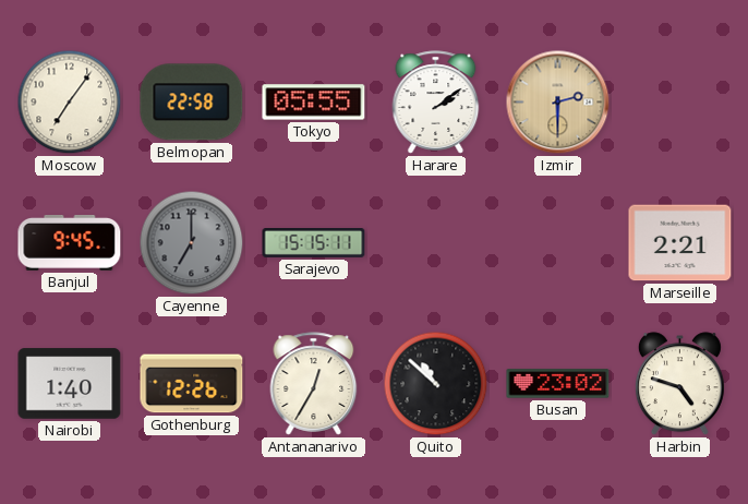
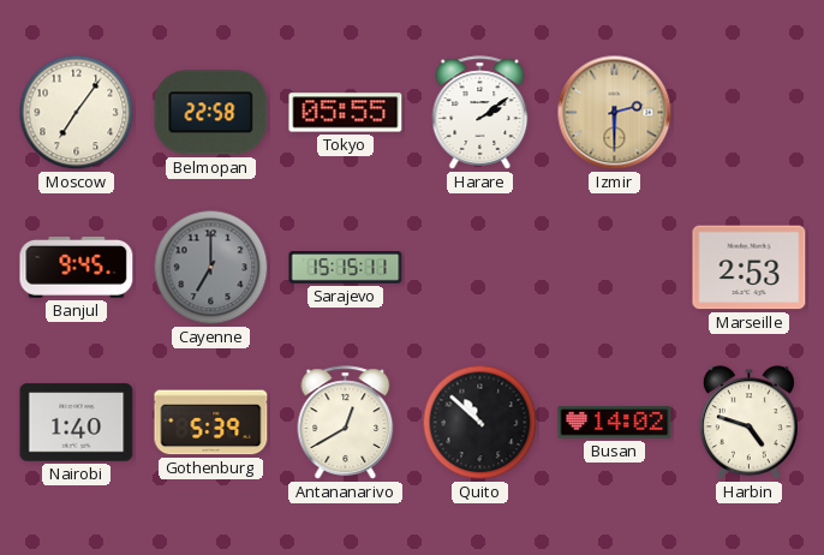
Marseille: 2:21 -> 2:53
Gothenburg: 12:26 -> 5:39
Antananarivo: 12:35 -> 12:40
Busan: 23:02 -> 14:02
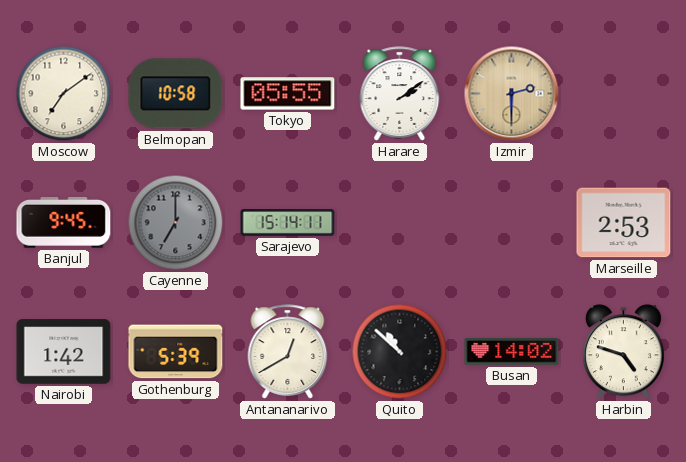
Moscow: 7:06 -> 7:09
Belmopan: 22:58 -> 10:58
Sarajevo: 15:15 -> 15:14
Nairobi: 1:40 -> 1:42
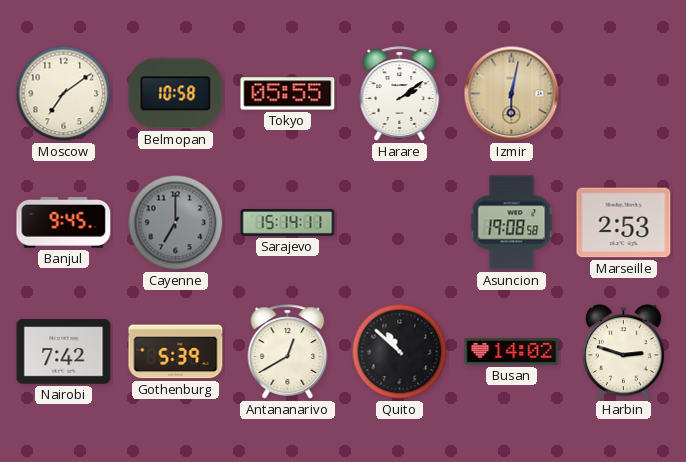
Izmir: 2:30 -> 6:02
Asuncion: none -> 19:08
Nairobi: 1:42 -> 7:42
Harbin: 4:48 -> 2:48
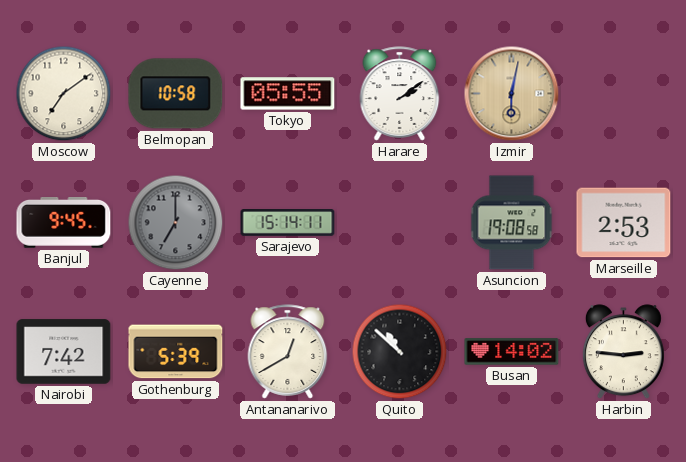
Harbin: 2:48 -> 2:46
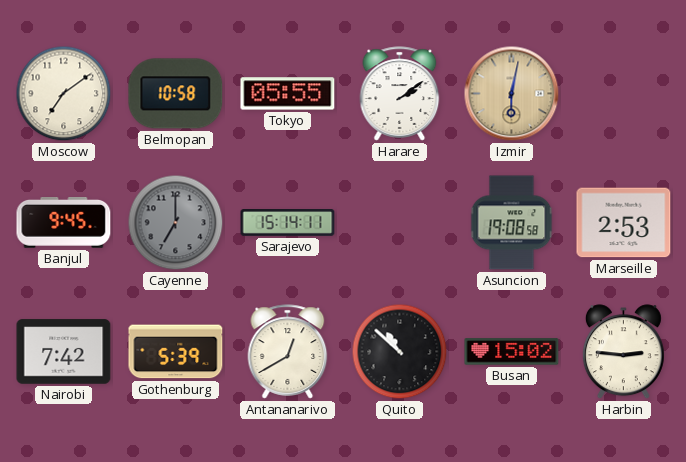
Busan: 14:02 -> 15:02
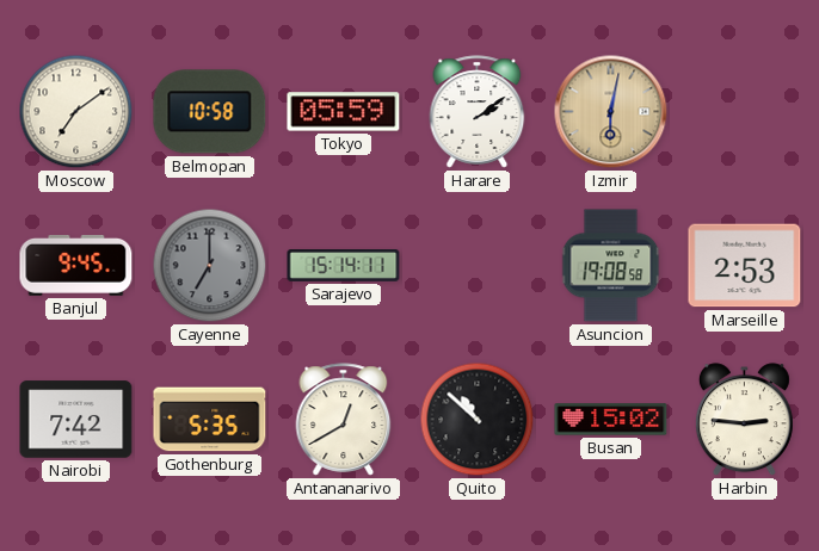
Tokyo: 05:55 -> 05:59
Gothenburg: 5:39 -> 5:35
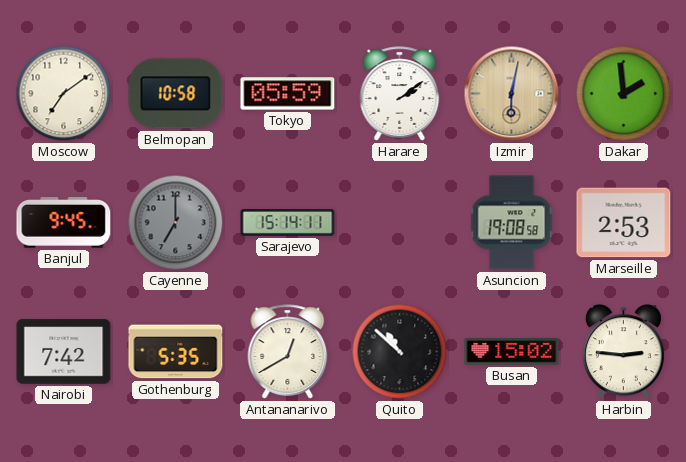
Dakar: none -> 1:59
